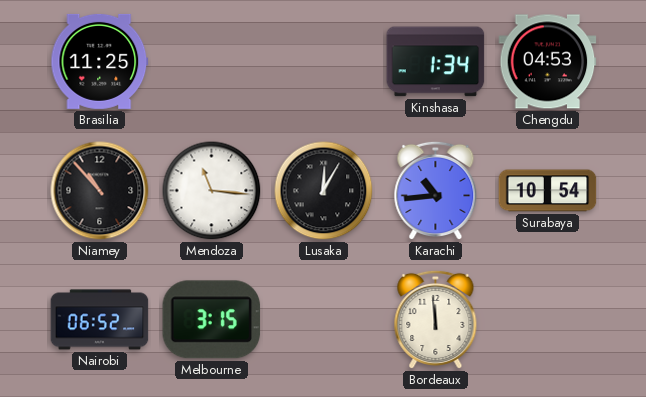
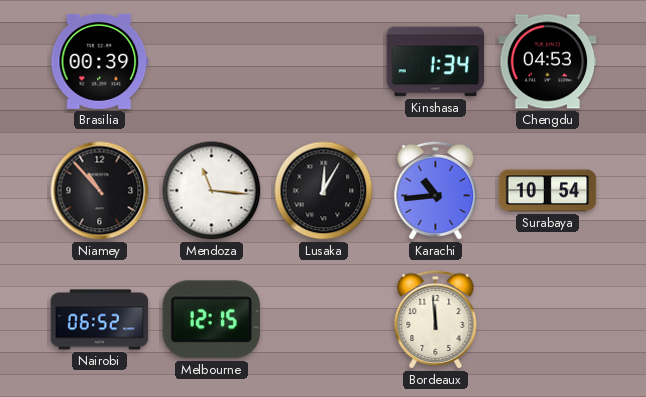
Brasilia: 11:25 -> 00:39
Melbourne: 3:15 -> 12:15
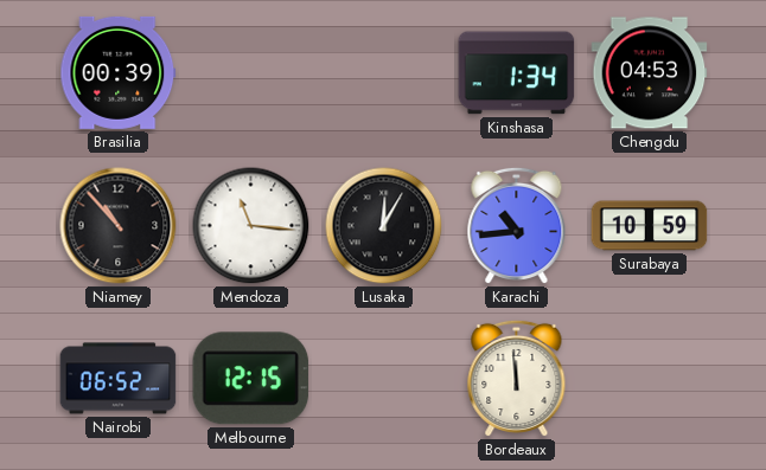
Surabaya: 10:54 -> 10:59
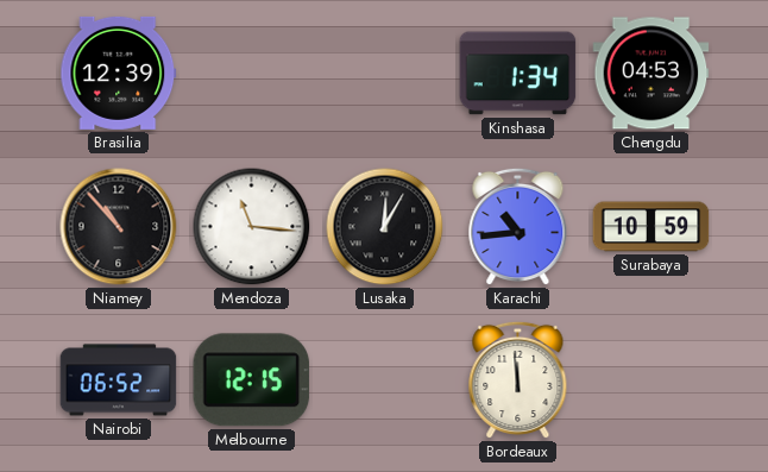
Brasilia: 00:39 -> 12:39
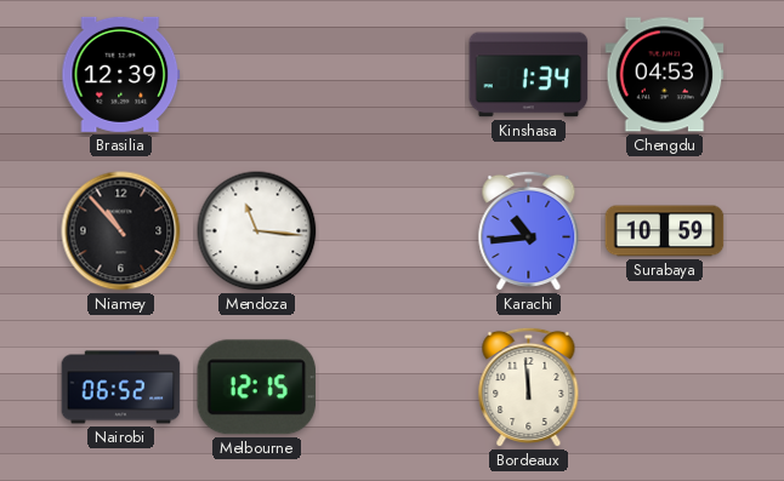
Lusaka: 12:05 -> none
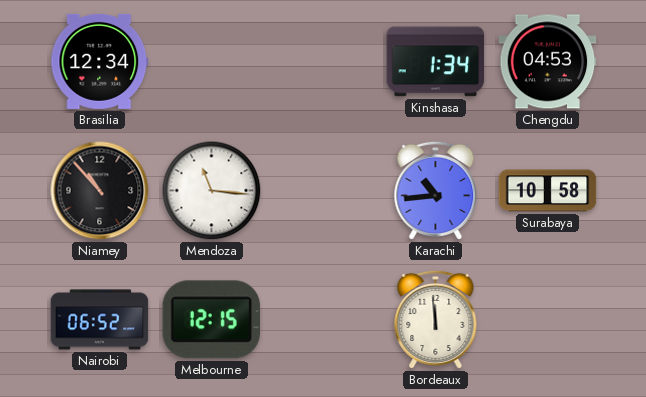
Brasilia: 12:39 -> 12:34
Surabaya: 10:59 -> 10:58
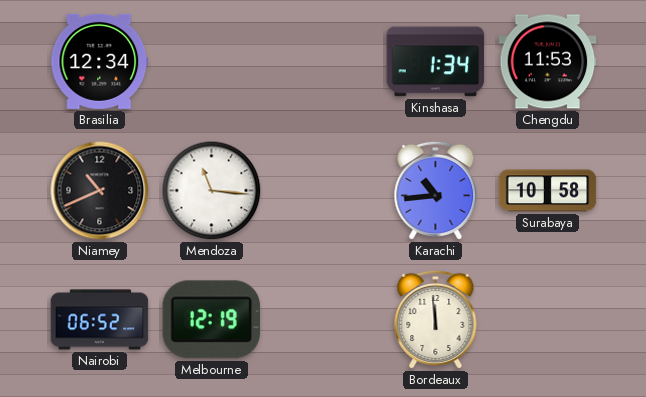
Chengdu: 04:53 -> 11:53
Niamey: 10:53 -> 10:41
Melbourne: 12:15 -> 12:19
